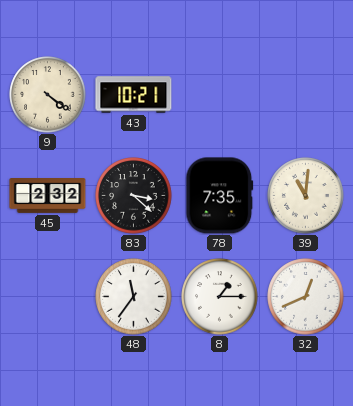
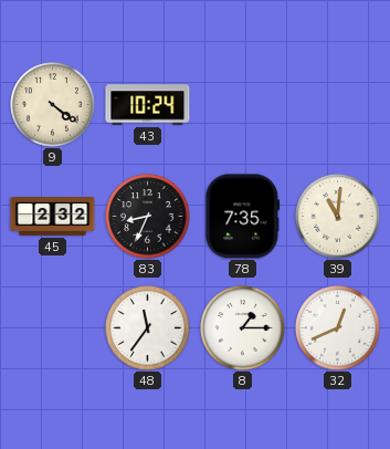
43: 10:21 -> 10:24
83: 3:22 -> 8:34
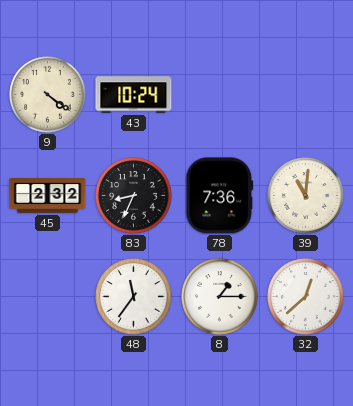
78: 7:35 -> 7:36
32: 12:41 -> 12:38
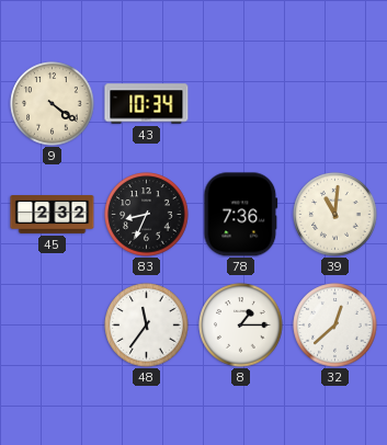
43: 10:24 -> 10:34
